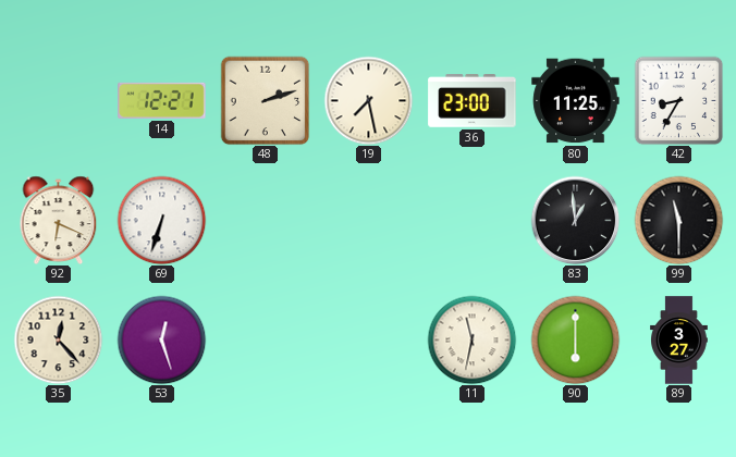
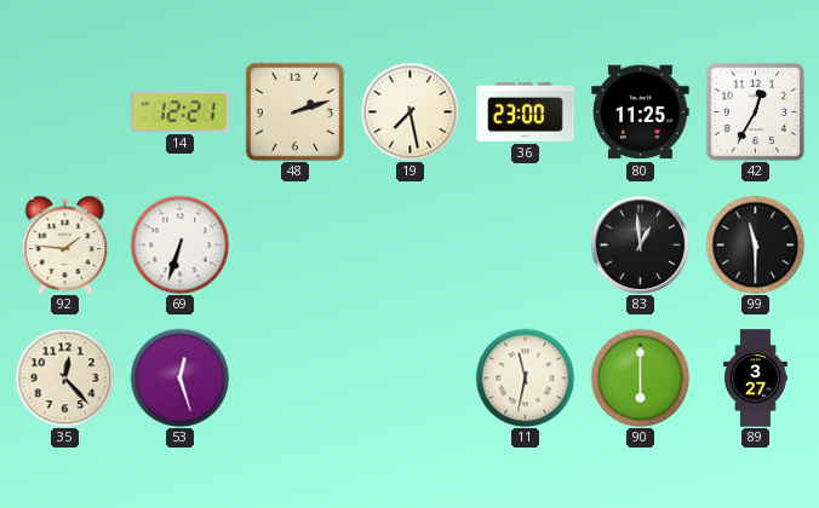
42: 8:35 -> 12:35
92: 6:19 -> 1:46
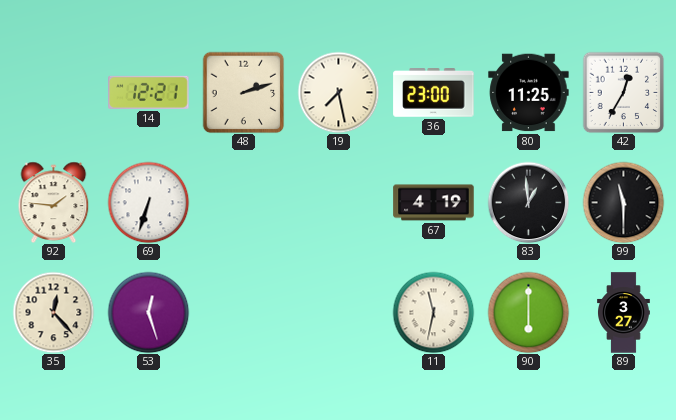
67: none -> 4:19
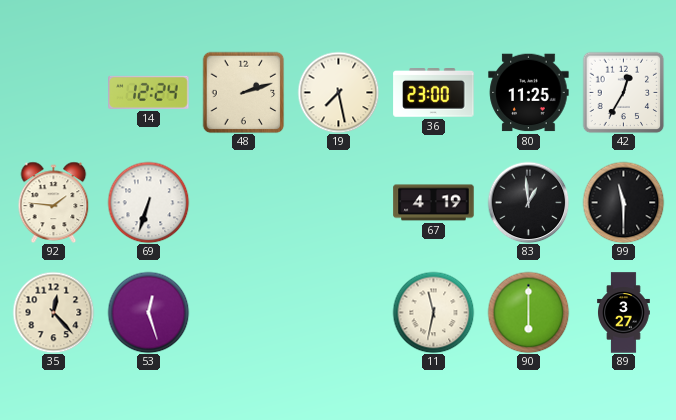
14: 12:21 -> 12:24
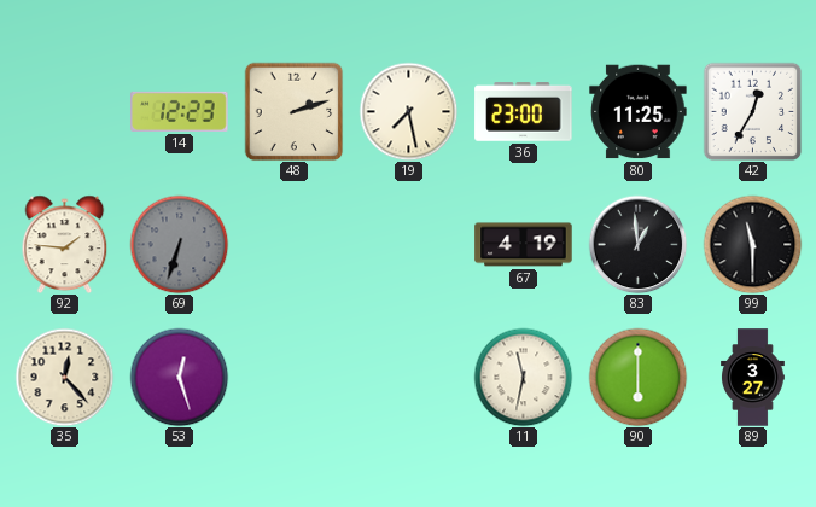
14: 12:24 -> 12:23
69 dial: white -> grey
